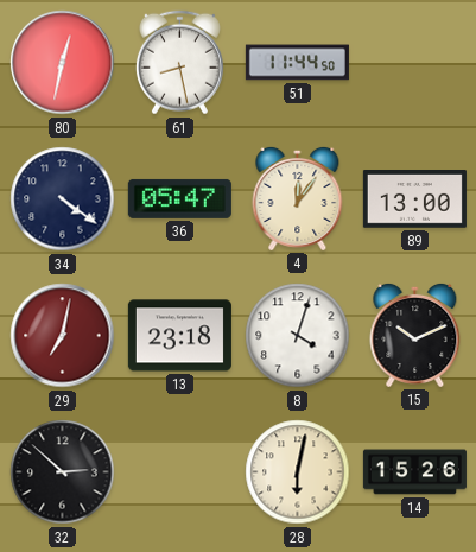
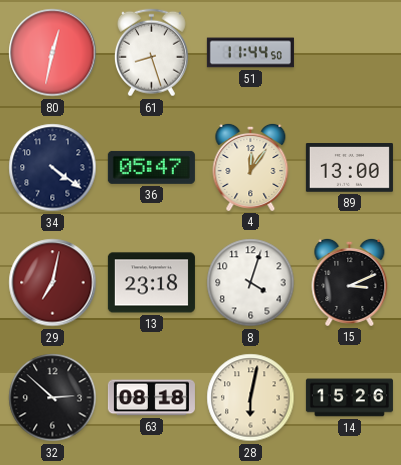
61: 8:28 -> 8:27
15: 10:11 -> 3:11
63: none -> 08:18
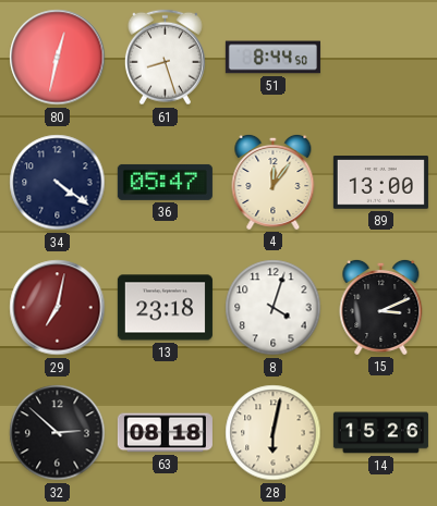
51: 11:44 -> 8:44
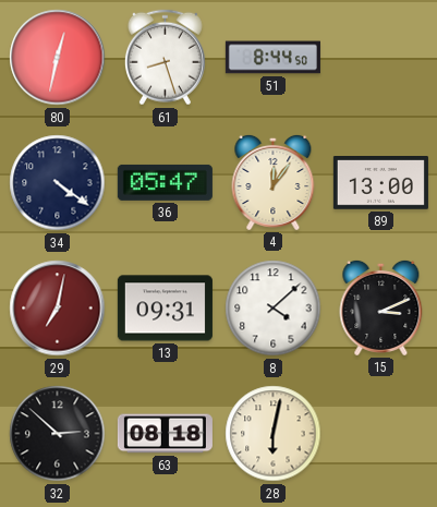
13: 23:18 -> 09:31
8: 4:03 -> 4:08
14: 15:26 -> none
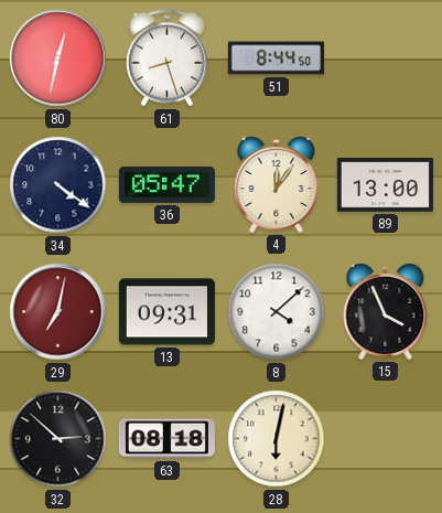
15: 3:11 -> 3:56
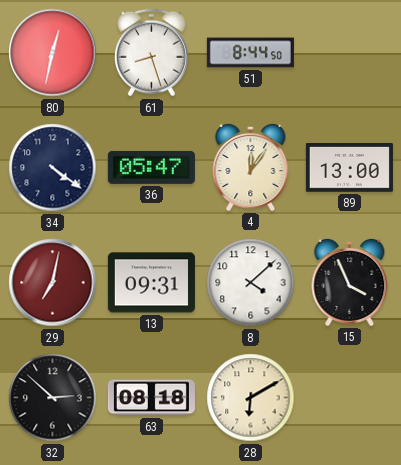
28: 6:02 -> 6:10
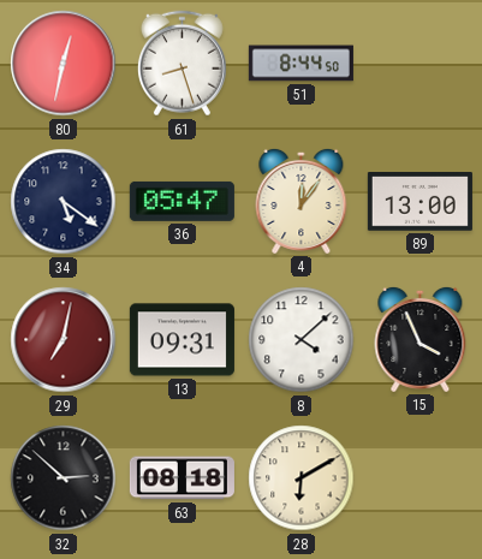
34: 4:21 -> 5:21
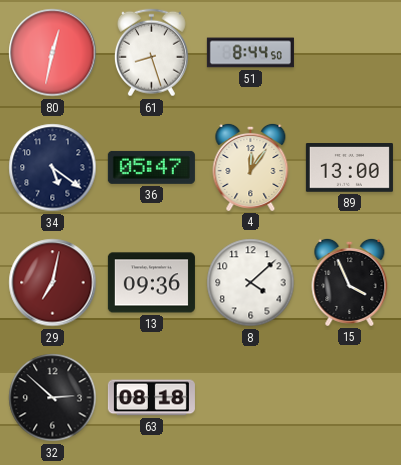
13: 09:31 -> 09:36
28: 6:10 -> none
